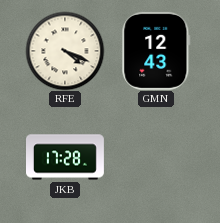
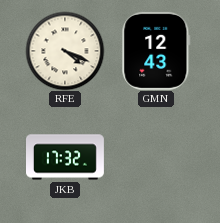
JKB: 17:28 -> 17:32
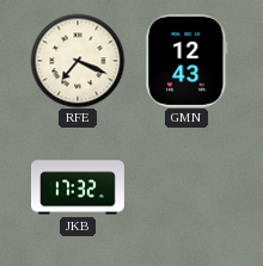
RFE: 4:19 -> 7:19
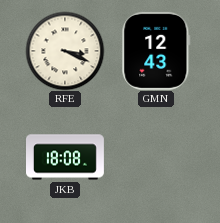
RFE: 7:19 -> 3:19
JKB: 17:32 -> 18:08
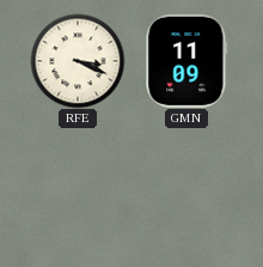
GMN: 12:43 -> 11:09
JKB: 18:08 -> none
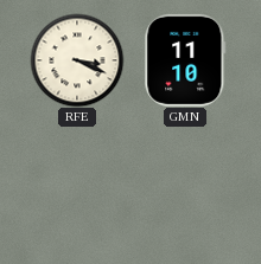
GMN: 11:09 -> 11:10
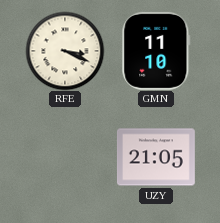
UZY: none -> 21:05
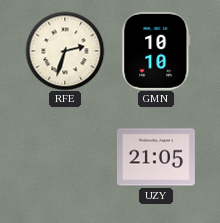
RFE: 3:19 -> 2:33
GMN: 11:10 -> 10:10
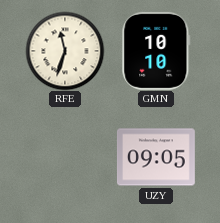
RFE: 2:33 -> 11:33
UZY: 21:05 -> 09:05
